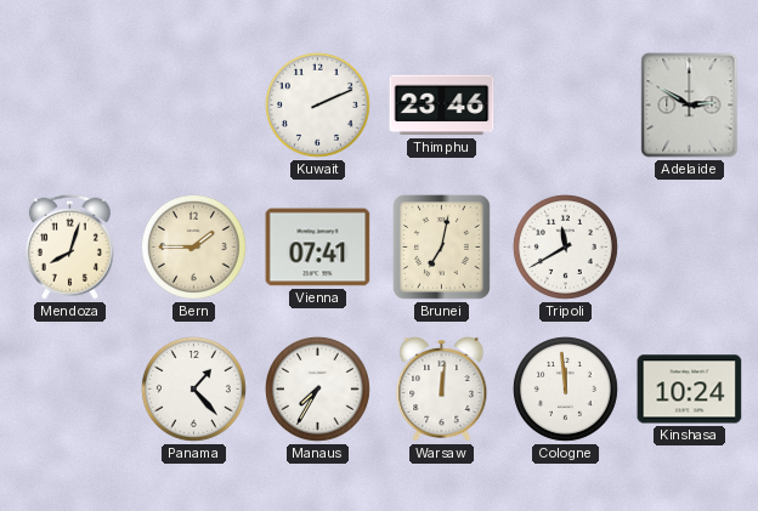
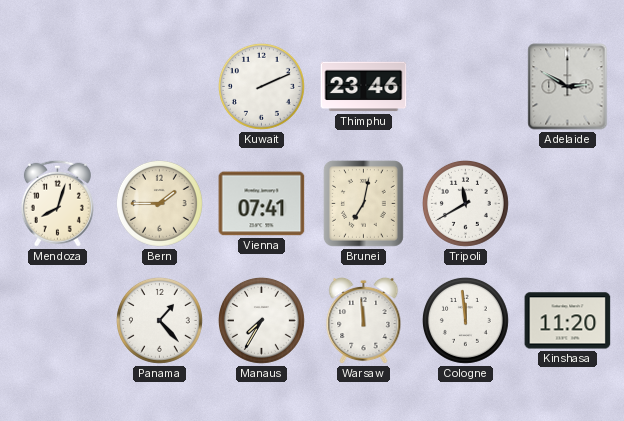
Warsaw: 12:01 -> 11:59
Kinshasa: 10:24 -> 11:20
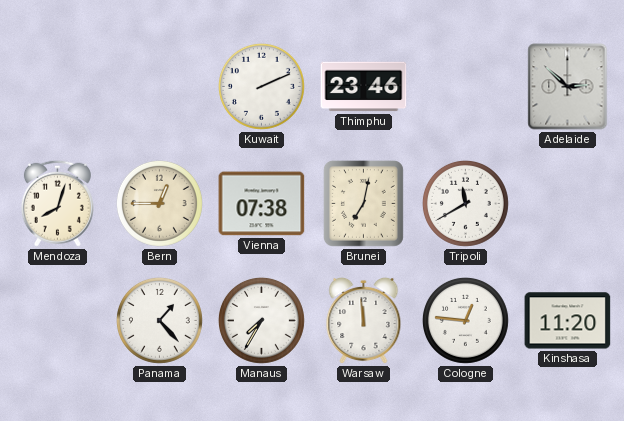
Adelaide: 2:50 -> 2:52
Bern: 1:45 -> 12:45
Vienna: 07:41 -> 07:38
Cologne: 11:59 -> 12:46
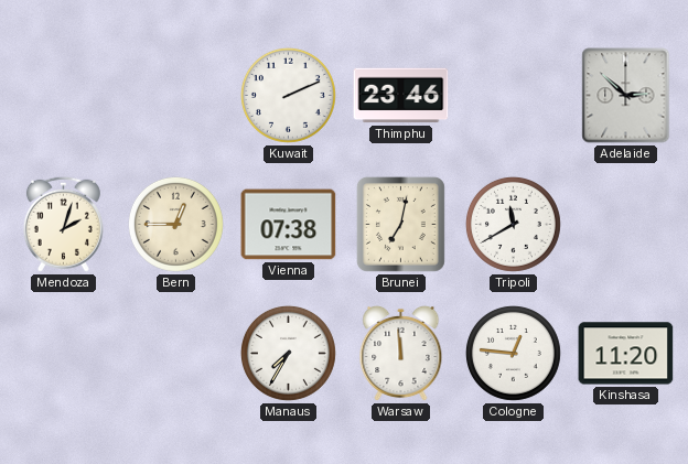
Mendoza: 8:03 -> 2:03
Panama: 1:23 -> none
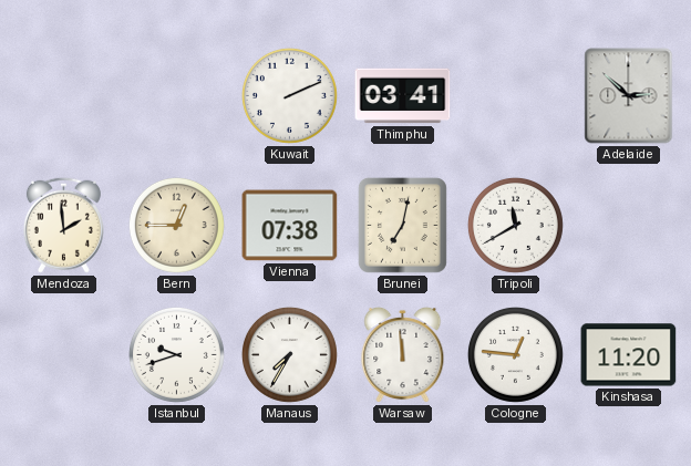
Thimphu: 23:46 -> 03:41
Mendoza: 2:03 -> 1:59
Istanbul: none -> 9:42
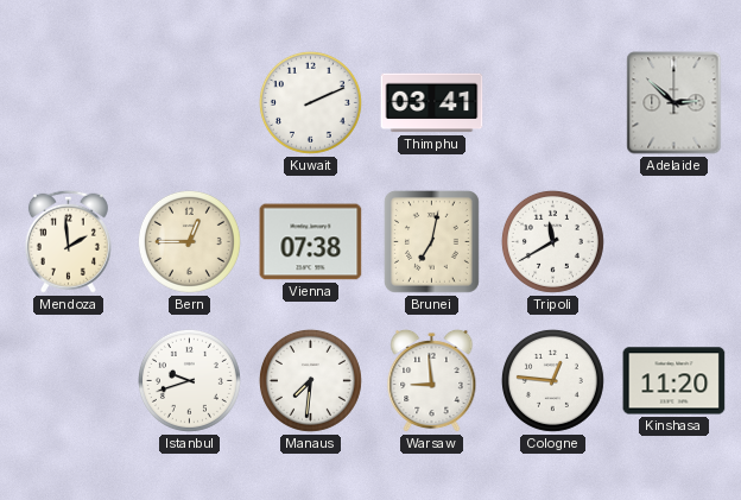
Manaus: 7:35 -> 7:31
Warsaw: 11:59 -> 8:59
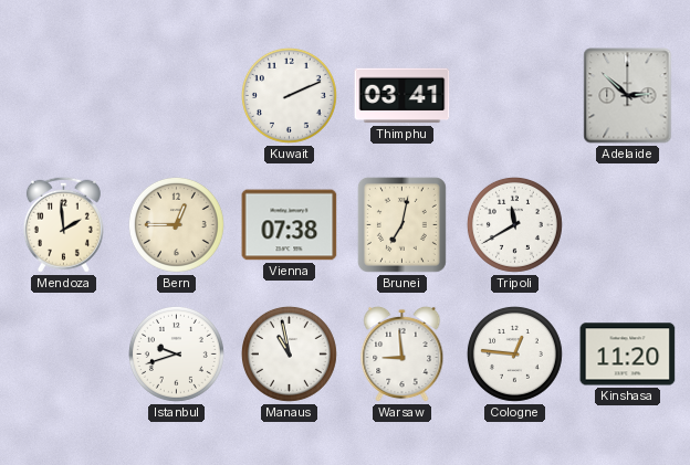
Manaus: 7:31 -> 10:58
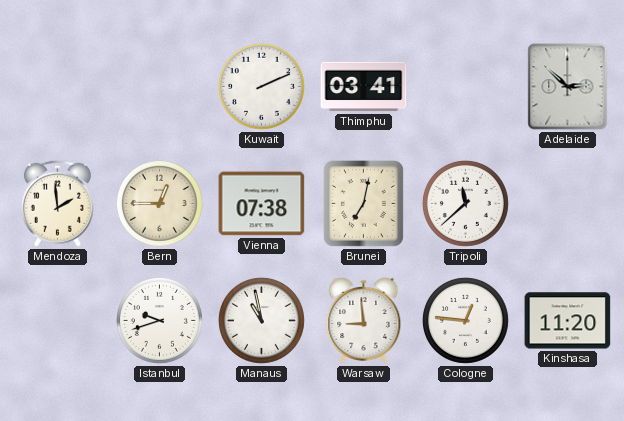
Tripoli: 11:40 -> 11:38
